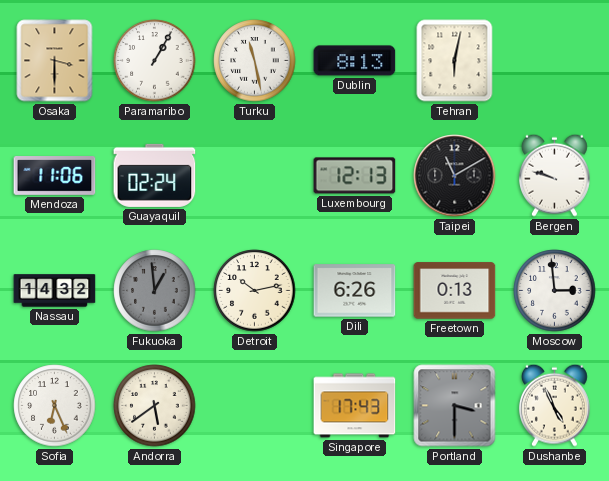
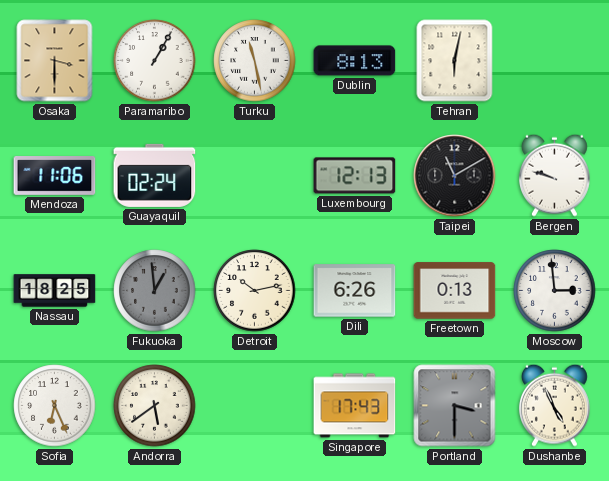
Nassau: 14:32 -> 18:25
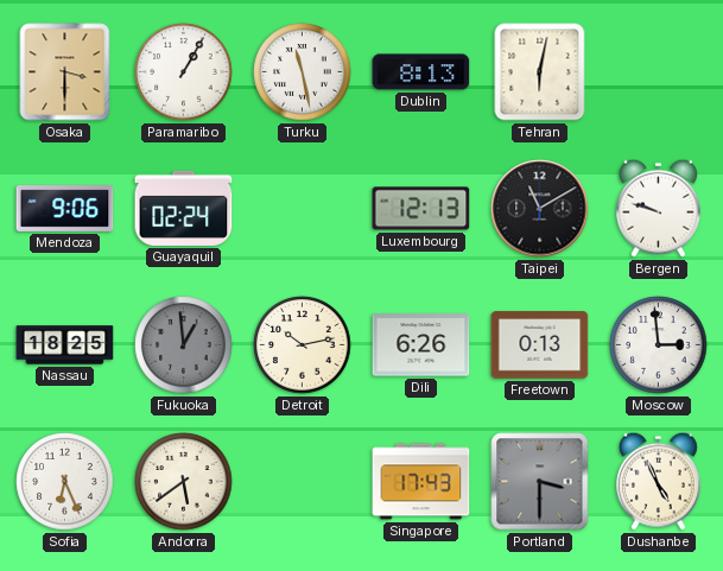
Mendoza: 11:06 -> 9:06
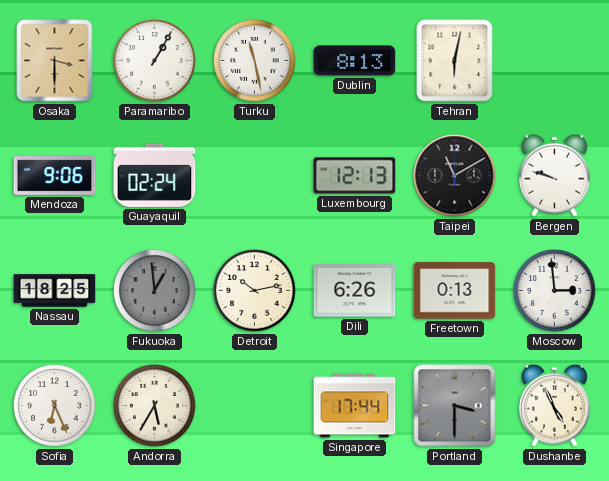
Andorra: 5:39 -> 5:35
Singapore: 17:43 -> 17:44
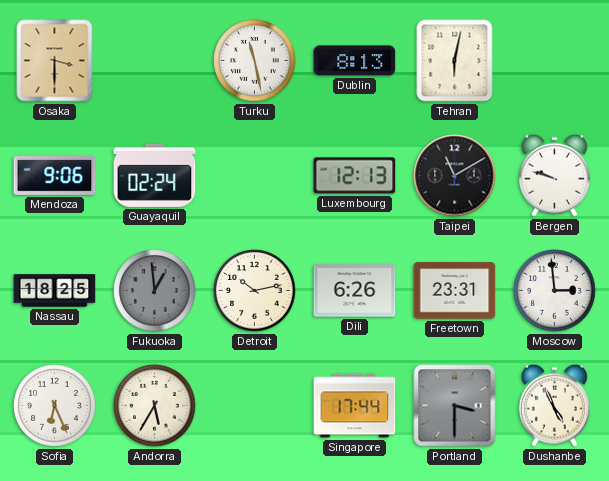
Paramaribo: 1:05 -> none
Freetown: 0:13 -> 23:31
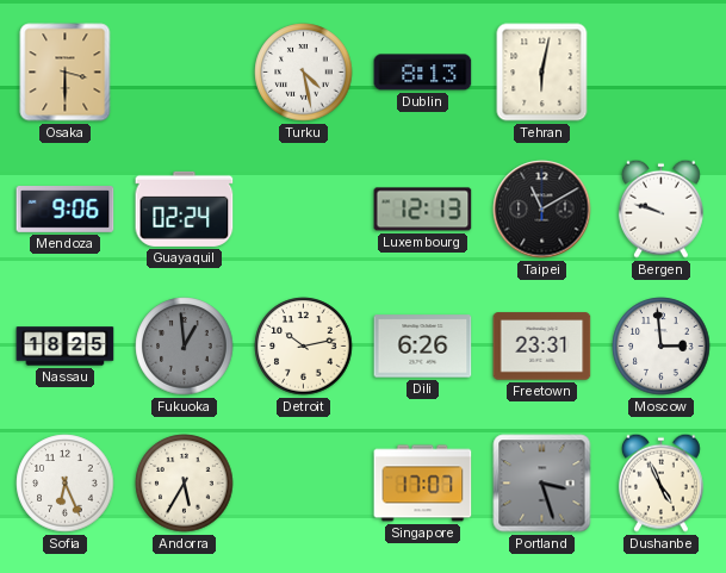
Turku: 11:28 -> 4:28
Singapore: 17:44 -> 17:07
Portland: 3:30 -> 3:27
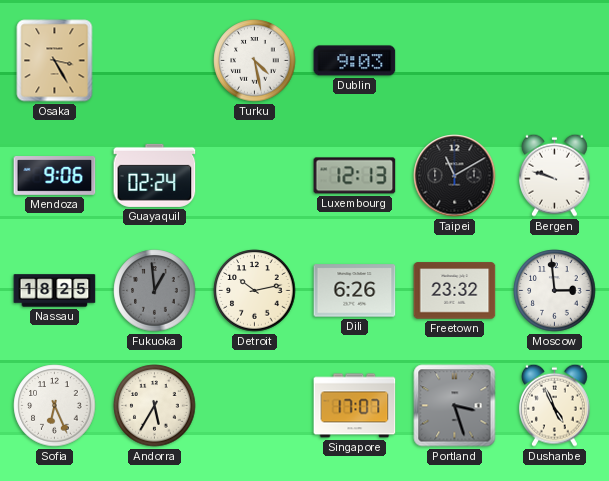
Osaka: 3:30 -> 3:25
Dublin: 8:13 -> 9:03
Tehran: 6:02 -> none
Freetown: 23:31 -> 23:32
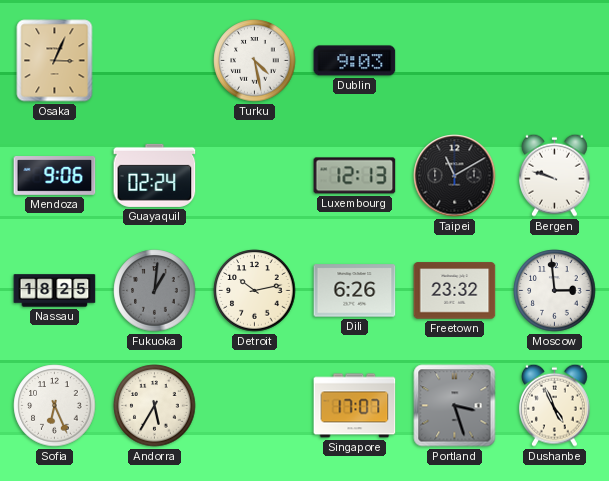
Osaka: 3:25 -> 3:04
Fukuoka: 12:59 -> 1:01
